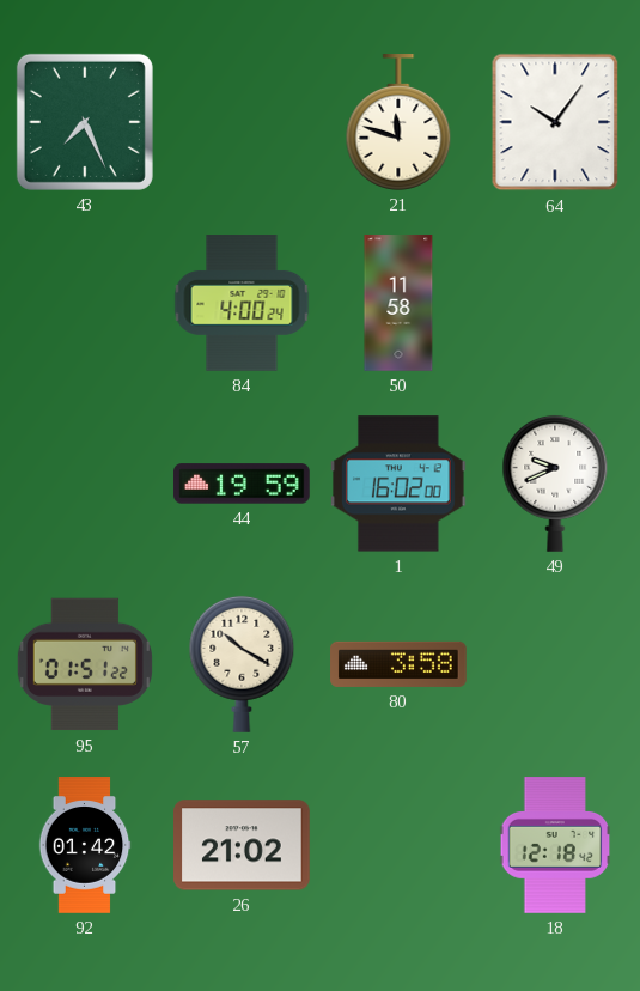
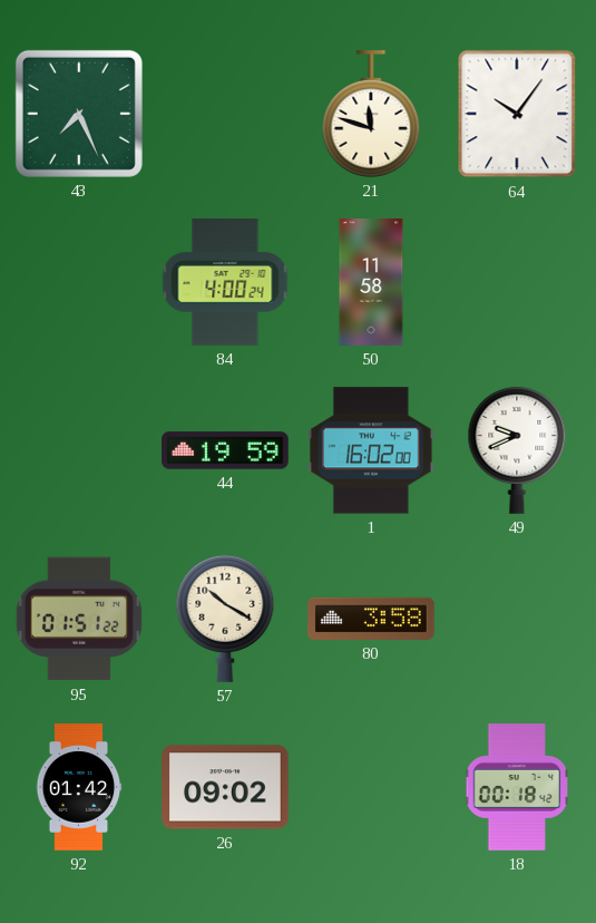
26: 21:02 -> 09:02
18: 12:18 -> 00:18
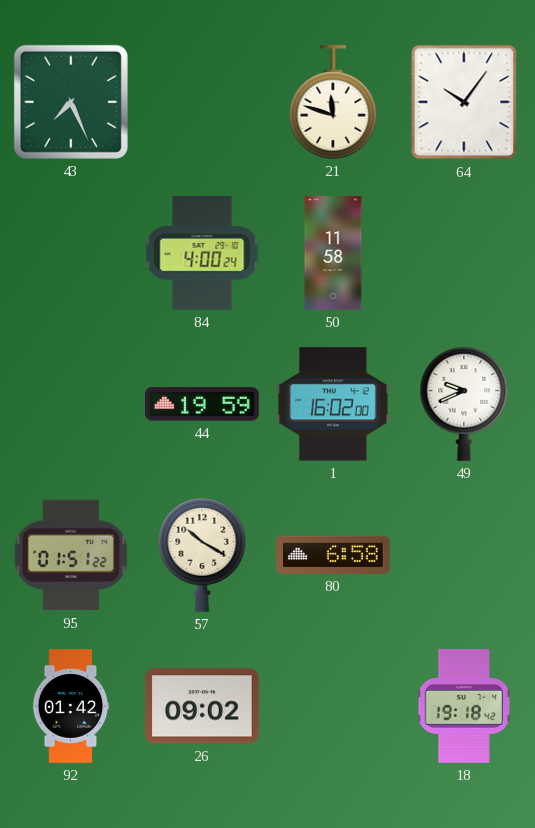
80: 3:58 -> 6:58
18: 00:18 -> 19:18
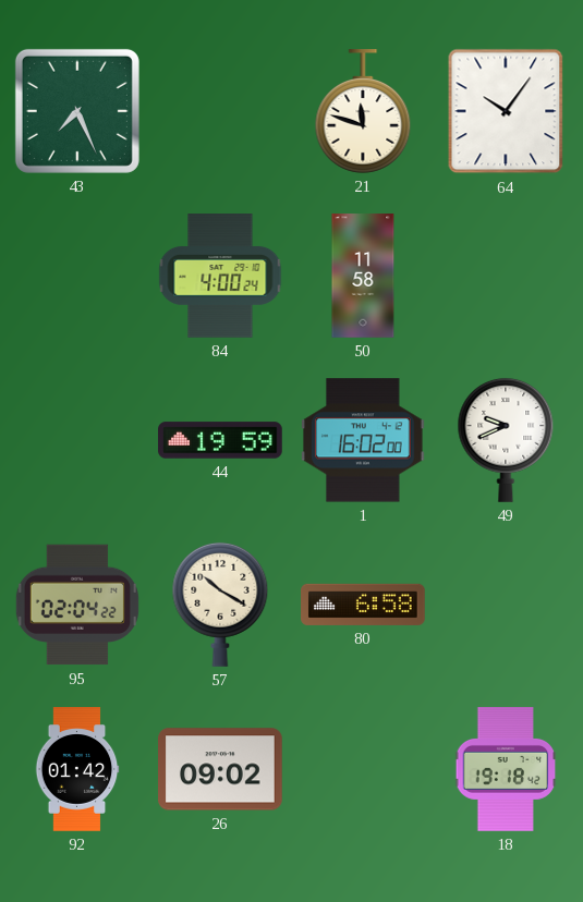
95: 01:51 -> 02:04
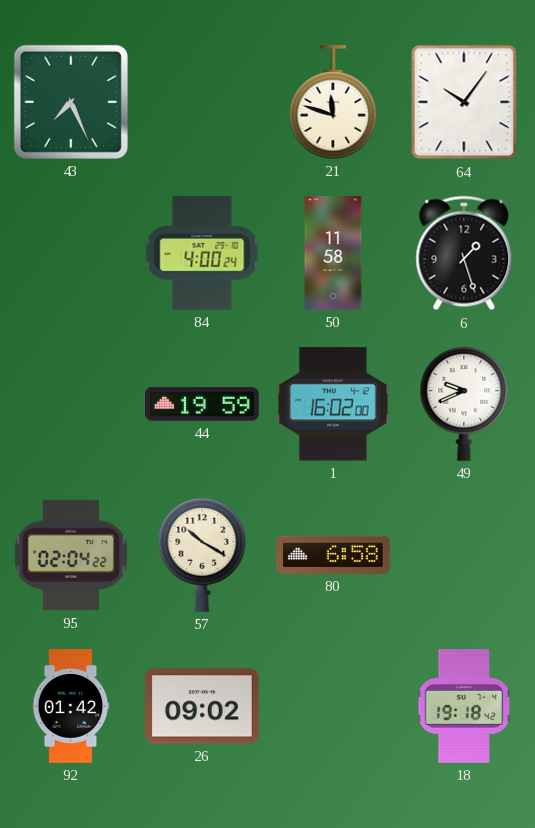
6: none -> 1:27
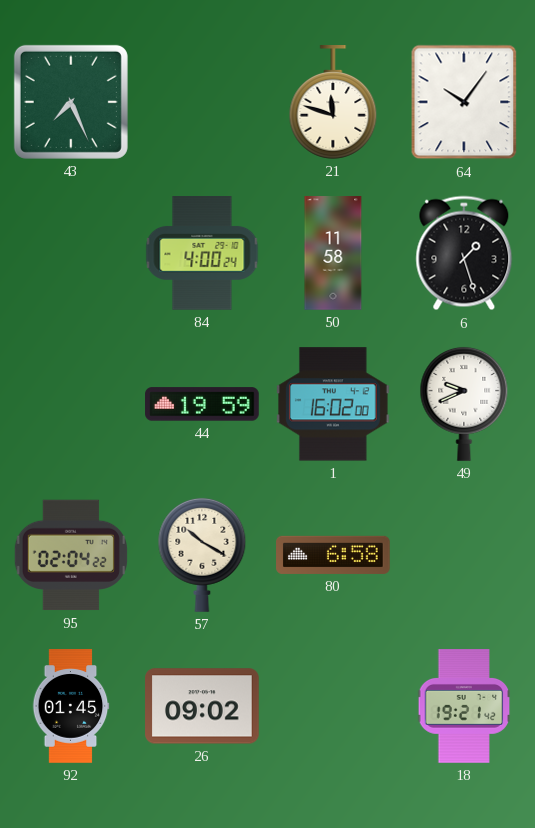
92: 01:42 -> 01:45
18: 19:18 -> 19:21
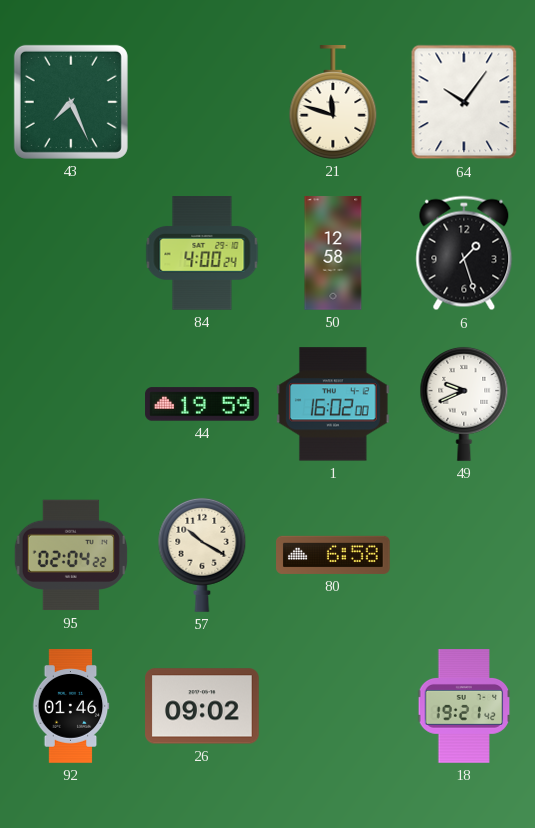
50: 11:58 -> 12:58
92: 01:45 -> 01:46
